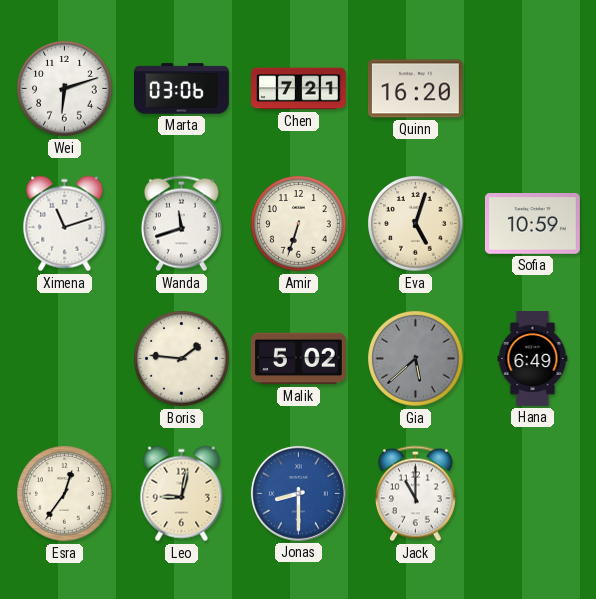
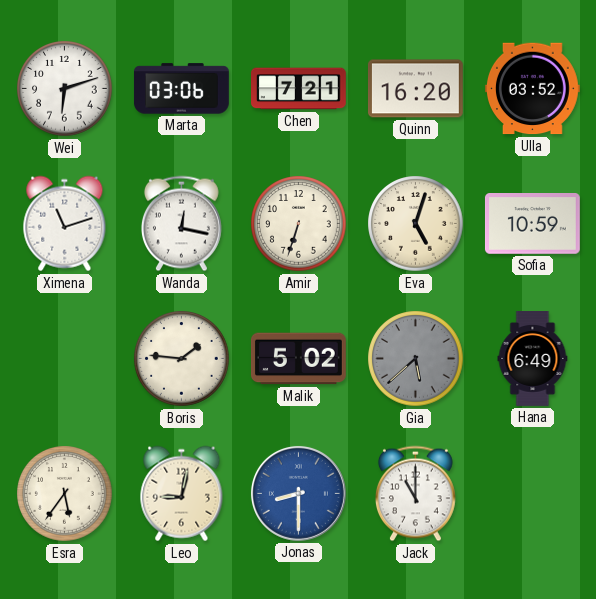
Ulla: none -> 03:52
Wanda: 11:42 -> 12:17
Esra: 12:36 -> 5:36
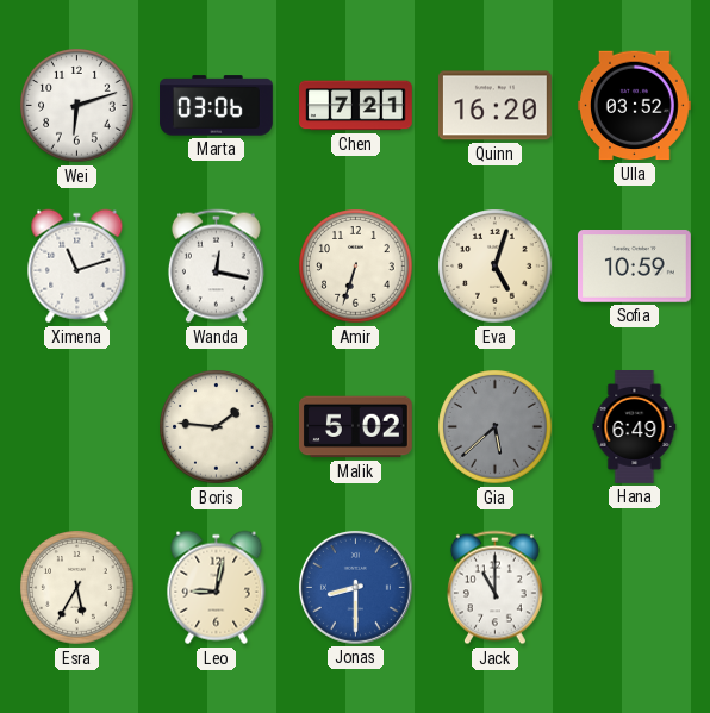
Esra: 5:36 -> 5:35
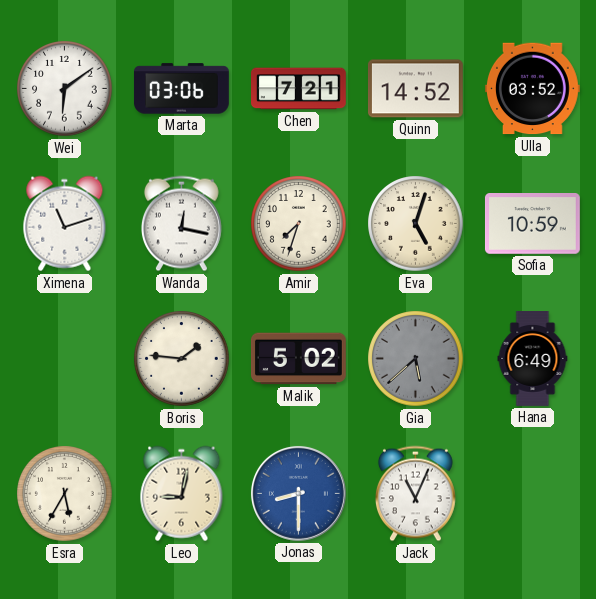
Wei: 6:12 -> 6:09
Quinn: 16:20 -> 14:52
Amir: 6:33 -> 7:33
Jack: 11:00 -> 11:04
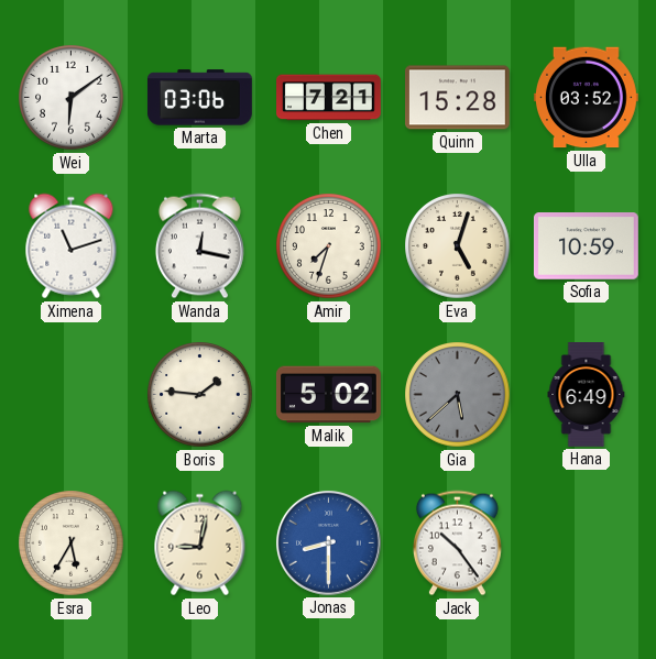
Quinn: 14:52 -> 15:28
Jack: 11:04 -> 10:24
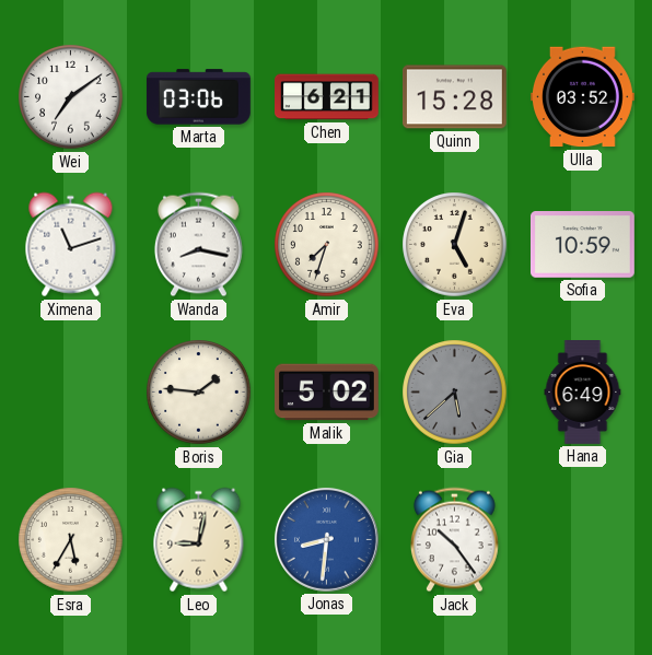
Wei: 6:09 -> 7:09
Chen: 7:21 -> 6:21
Wanda: 12:17 -> 8:17
Jonas: 8:30 -> 8:31
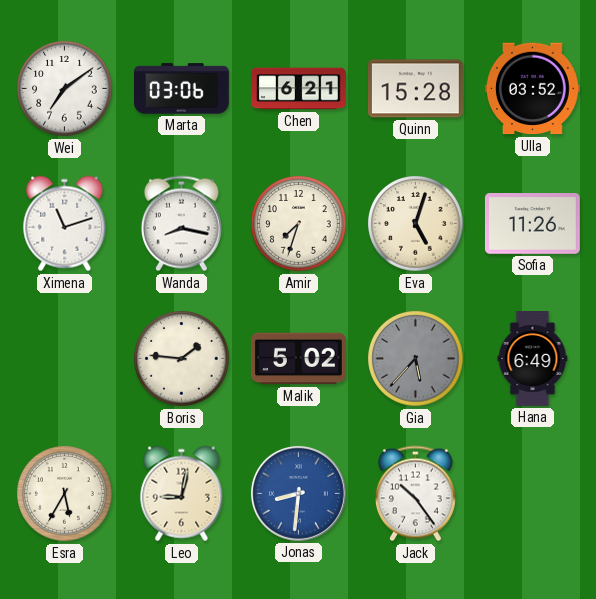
Sofia: 10:59 -> 11:26
Gia: 5:38 -> 5:37
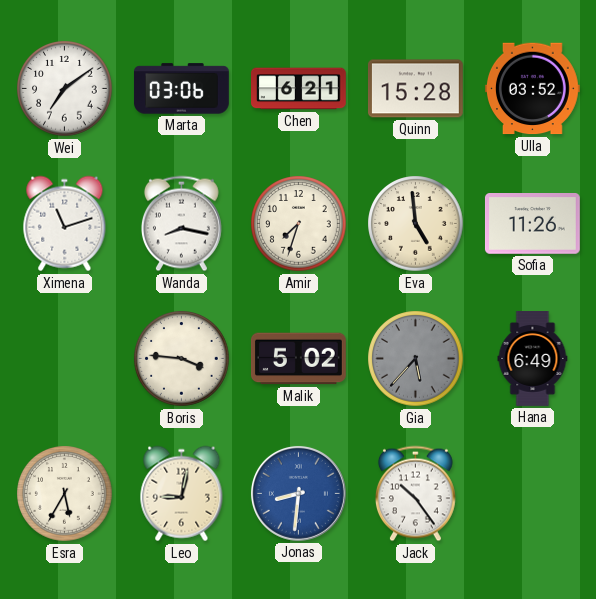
Eva: 5:03 -> 4:59
Boris: 1:46 -> 3:46
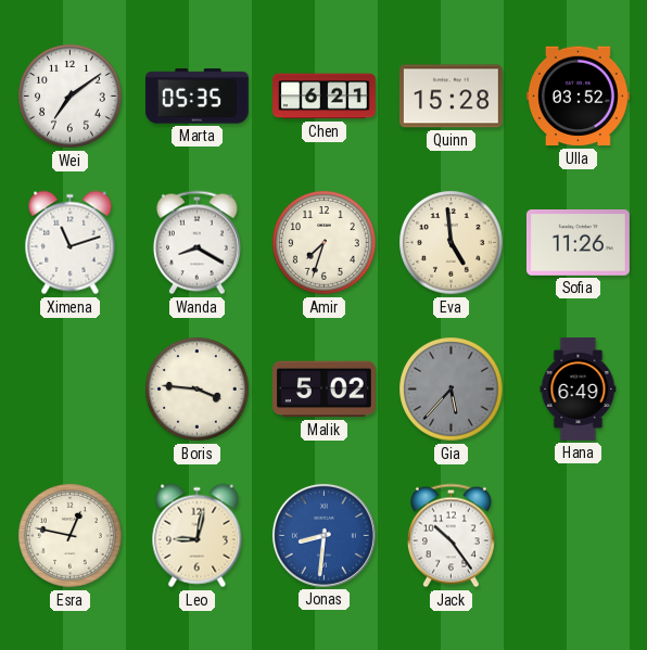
Marta: 03:06 -> 05:35
Wanda: 8:17 -> 8:20
Esra: 5:35 -> 12:47
